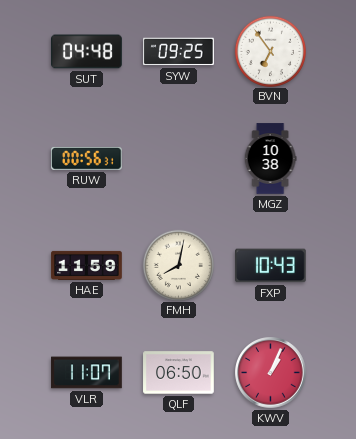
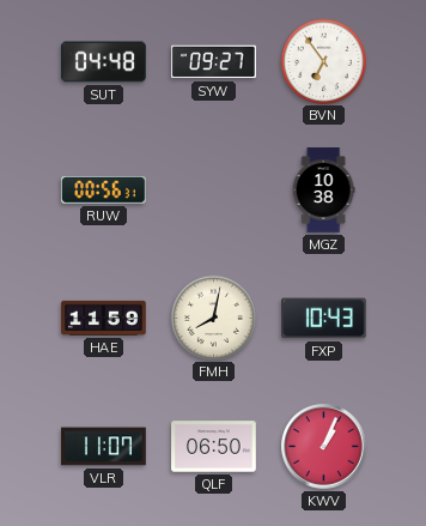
SYW: 09:25 -> 09:27
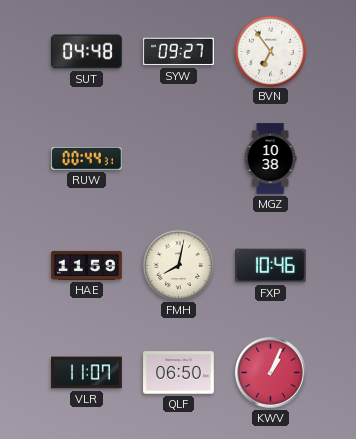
RUW: 00:56 -> 00:44
FXP: 10:43 -> 10:46
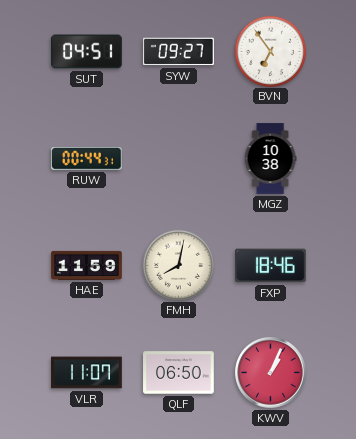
SUT: 04:48 -> 04:51
FXP: 10:46 -> 18:46
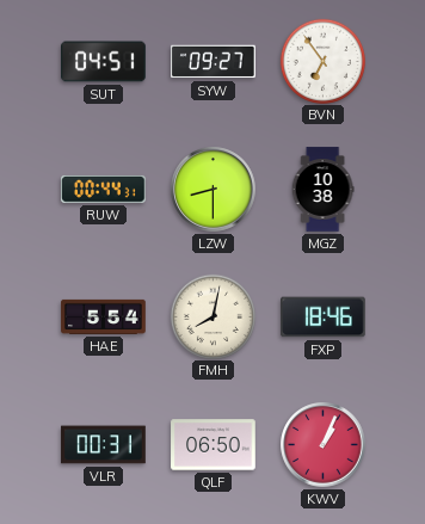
LZW: none -> 8:30
HAE: 11:59 -> 5:54
VLR: 11:07 -> 00:31
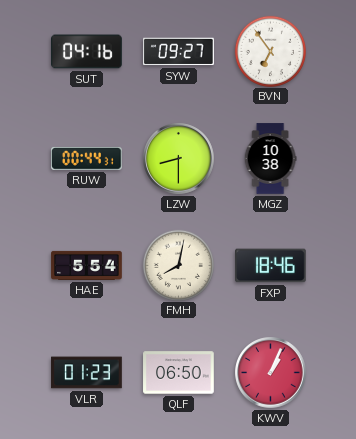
SUT: 04:51 -> 04:16
VLR: 00:31 -> 01:23
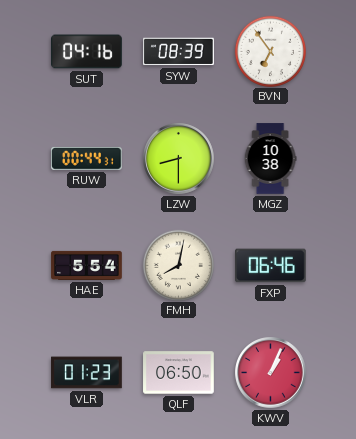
SYW: 09:27 -> 08:39
FXP: 18:46 -> 06:46
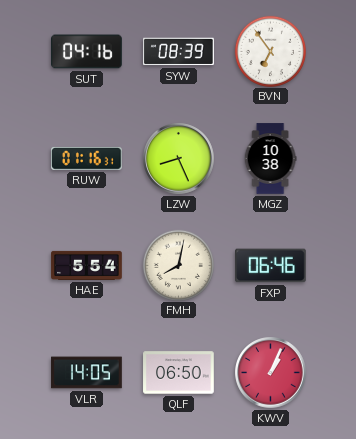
RUW: 00:44 -> 01:16
LZW: 8:30 -> 8:26
VLR: 01:23 -> 14:05
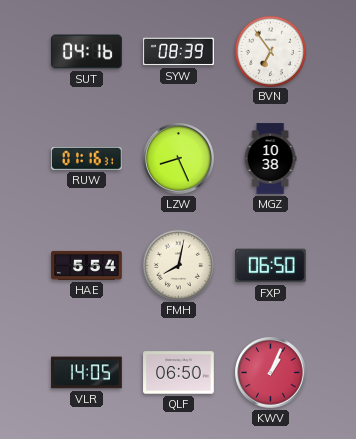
FXP: 06:46 -> 06:50
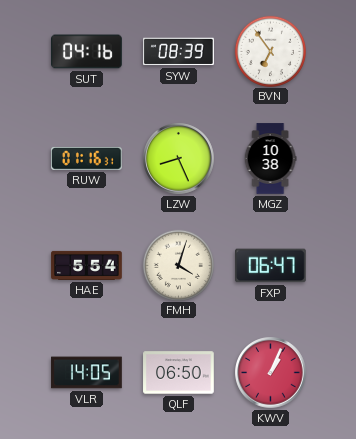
FMH: 8:02 -> 4:03
FXP: 06:50 -> 06:47
